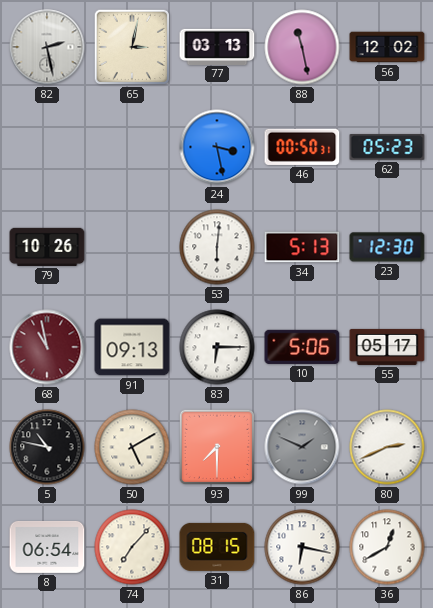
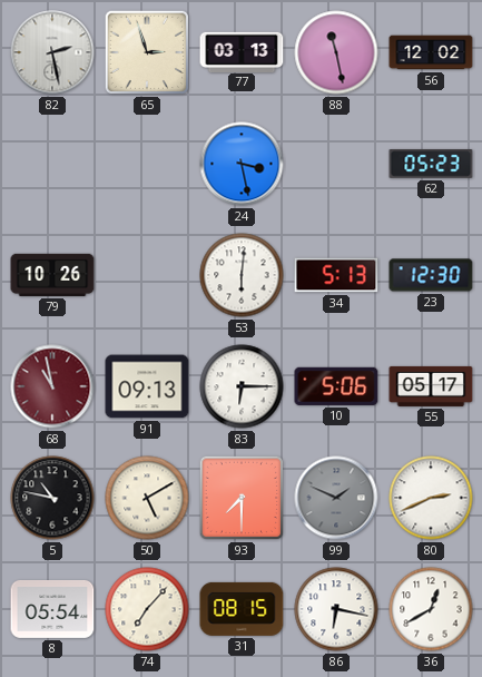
65: 3:02 -> 2:57
46: 00:50 -> none
8: 06:54 -> 05:54
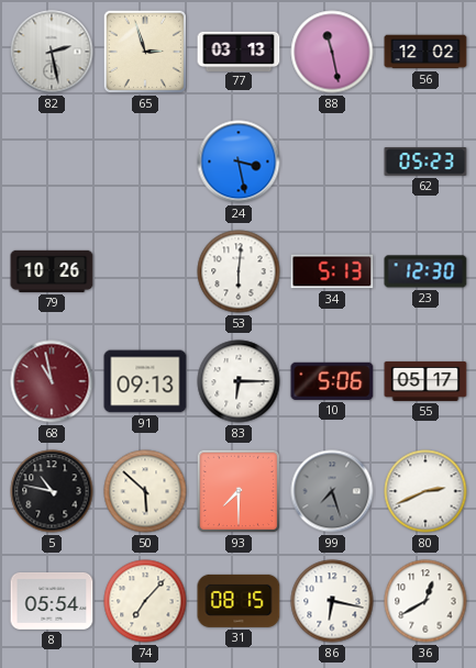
50: 5:10 -> 5:52
99: 1:49 -> 7:27
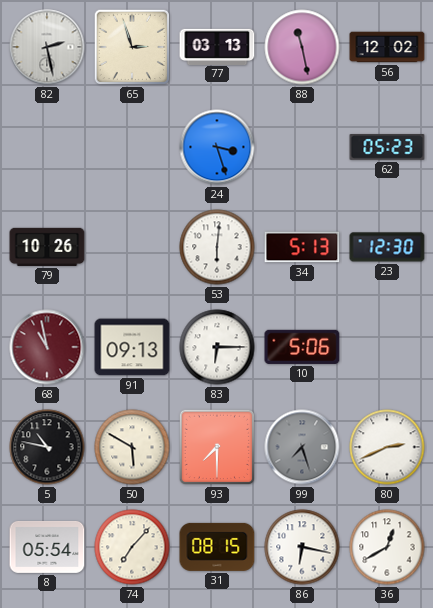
24: 3:28 -> 3:27
55: 05:17 -> none
50: 5:52 -> 5:50
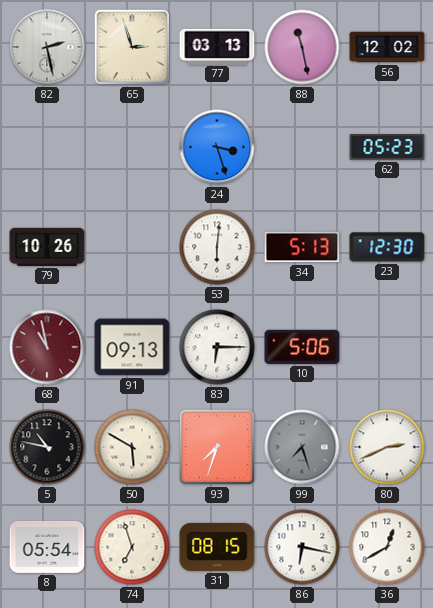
93: 7:30 -> 7:33
74: 7:07 -> 6:57
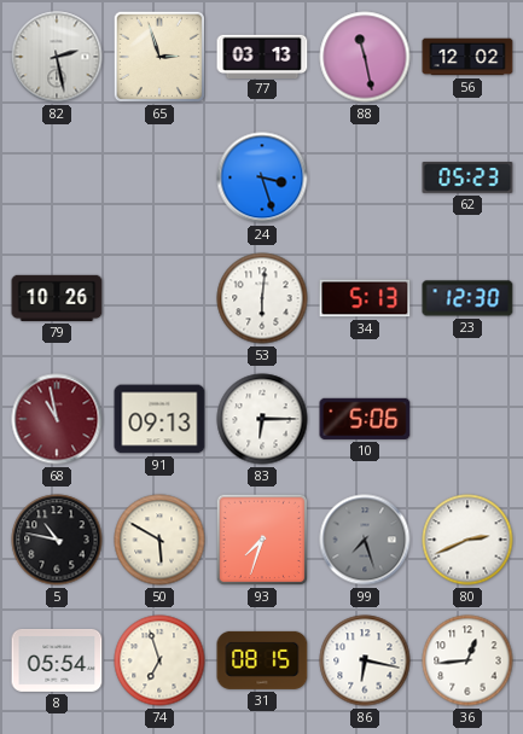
36: 12:40 -> 12:44
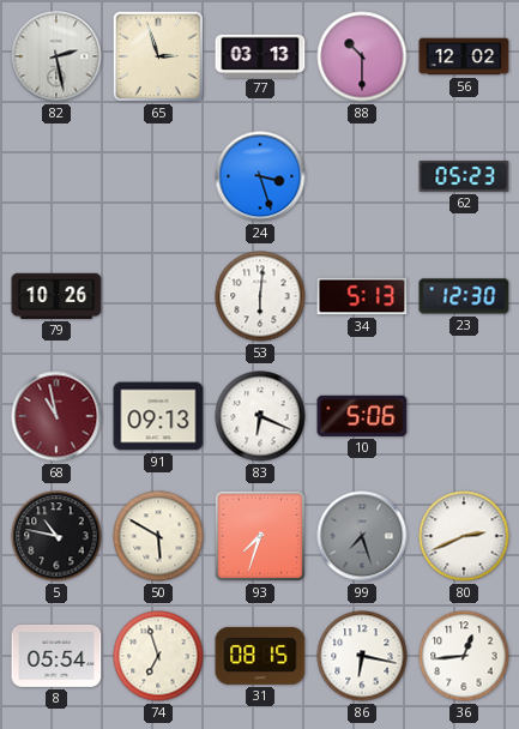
88: 11:28 -> 10:30
83: 6:15 -> 6:19
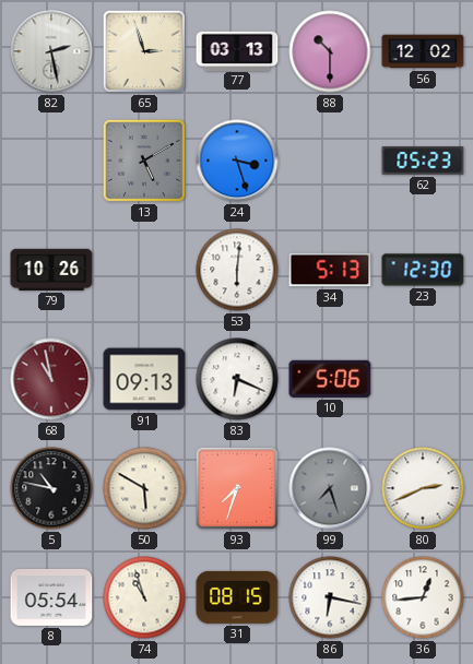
13: none -> 5:10
74: 6:57 -> 10:57
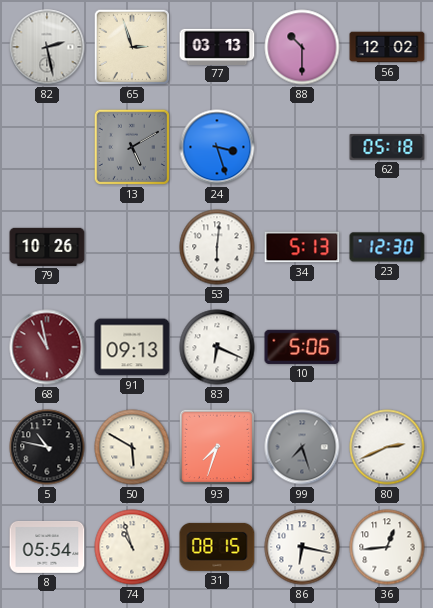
62: 05:23 -> 05:18
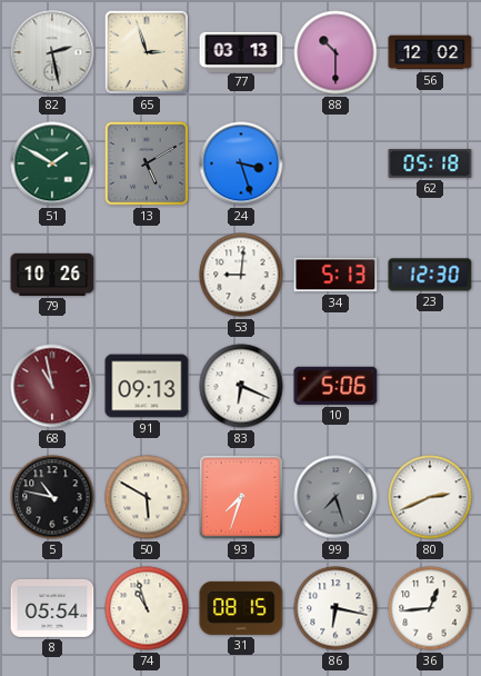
51: none -> 1:50
53: 6:01 -> 9:01
